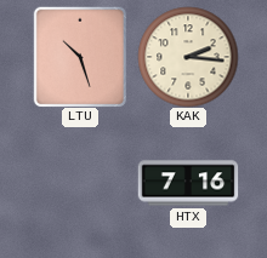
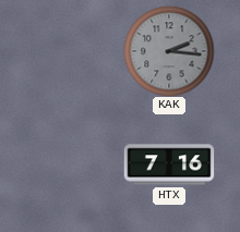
LTU: 10:27 -> none
KAK dial: cream -> grey
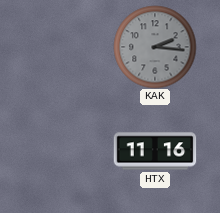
HTX: 7:16 -> 11:16
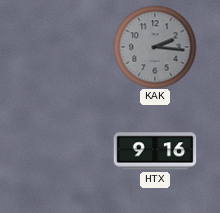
HTX: 11:16 -> 9:16
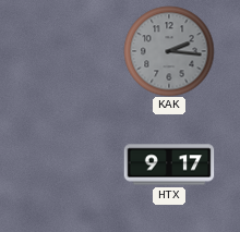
HTX: 9:16 -> 9:17
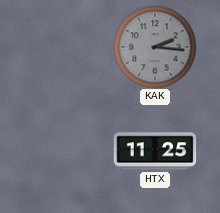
HTX: 9:17 -> 11:25
